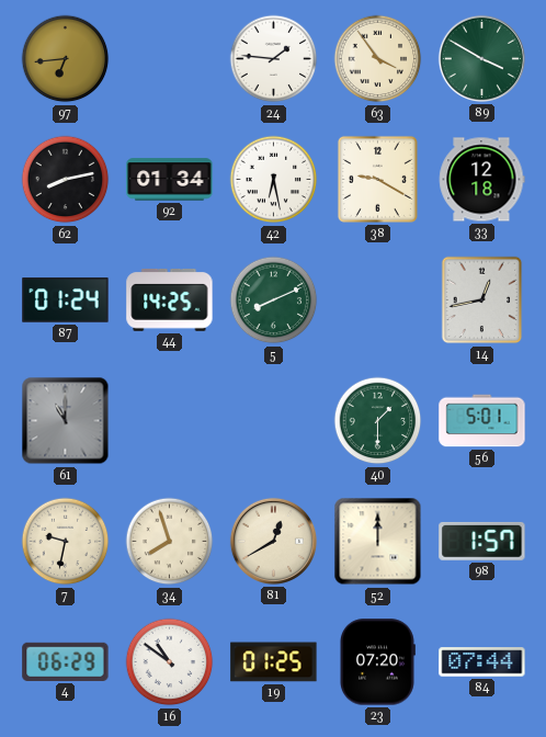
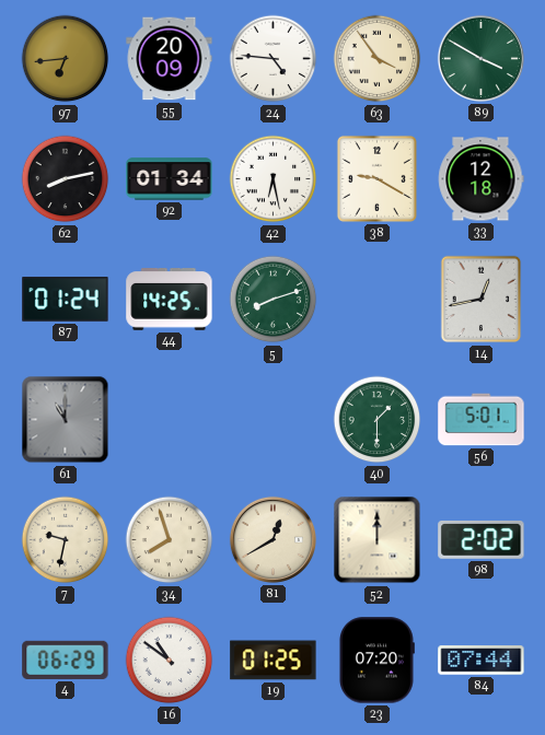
55: none -> 20:09
24: 1:46 -> 4:46
5: 8:11 -> 8:12
98: 1:57 -> 2:02
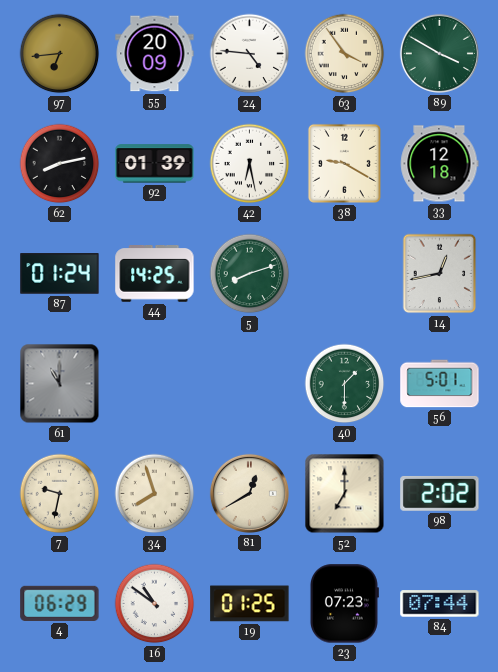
92: 01:34 -> 01:39
52: 12:00 -> 7:00
23: 07:20 -> 07:23
